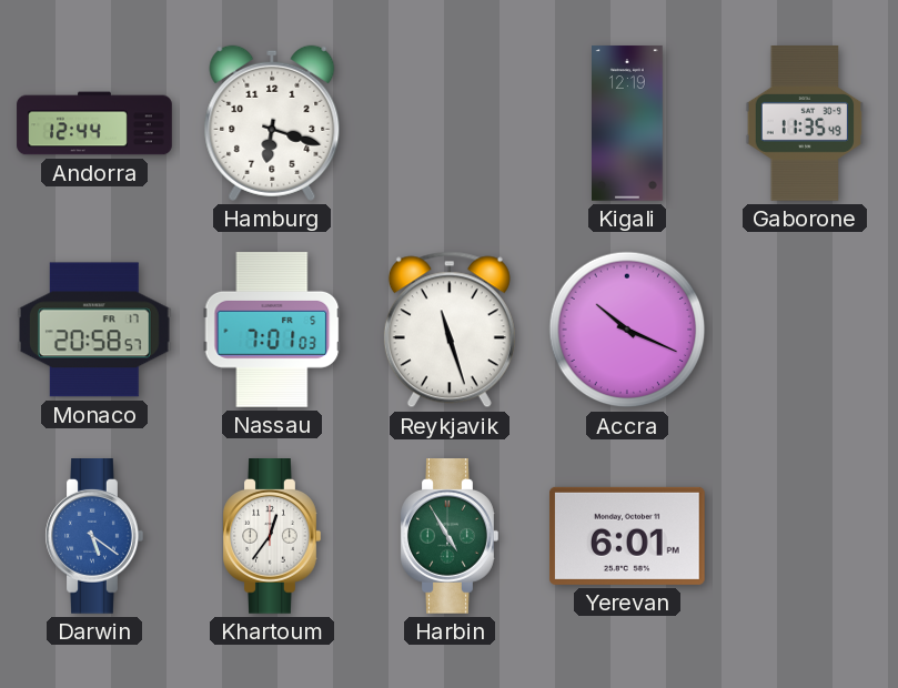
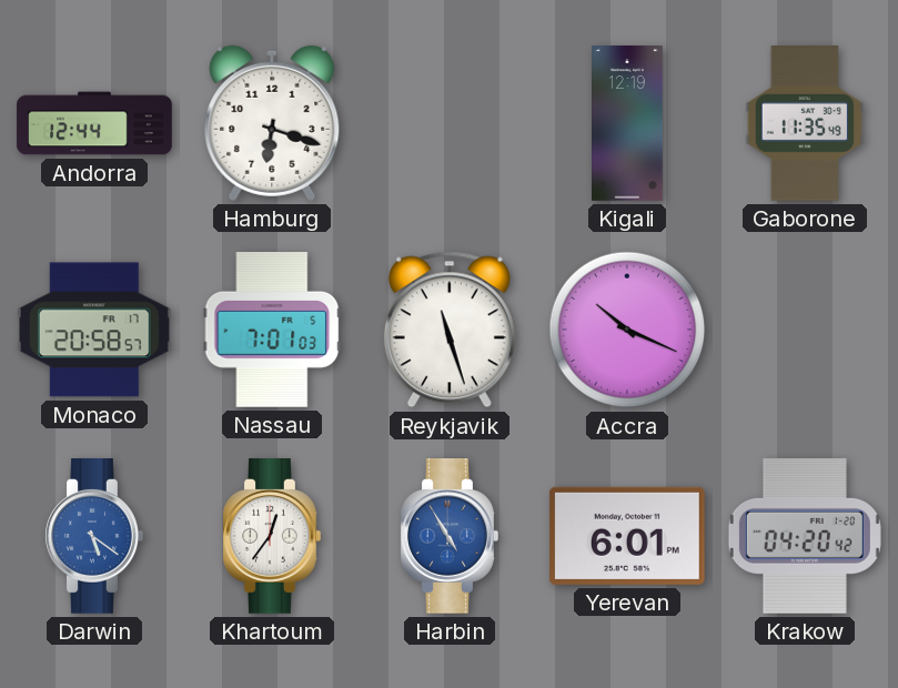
Harbin dial: green -> blue
Krakow: none -> 04:20
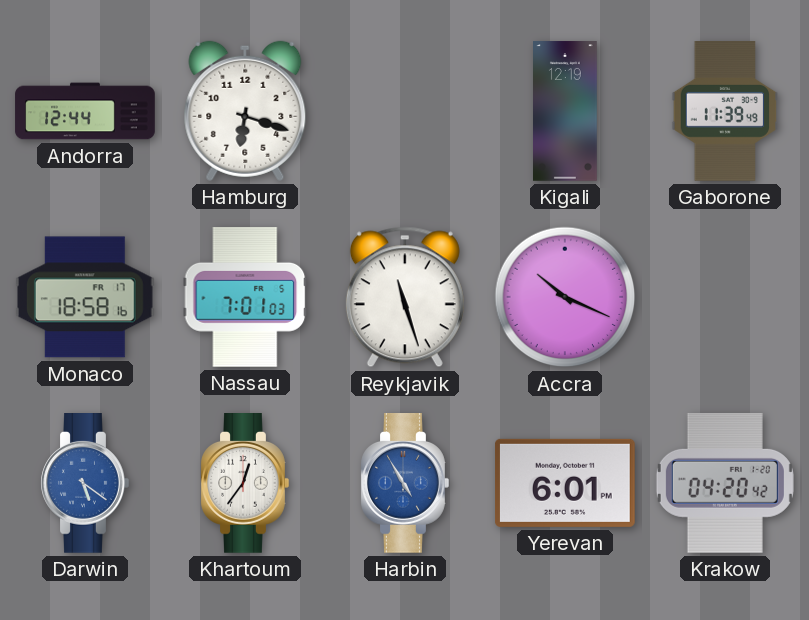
Gaborone: 11:35 -> 11:39
Monaco: 20:58 -> 18:58
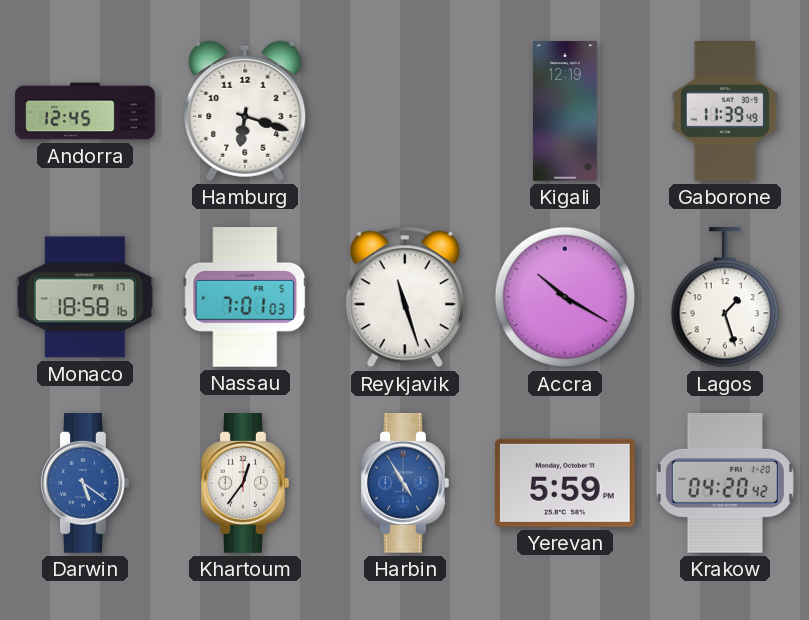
Andorra: 12:44 -> 12:45
Accra: 10:19 -> 10:20
Lagos: none -> 1:27
Yerevan: 6:01 -> 5:59
